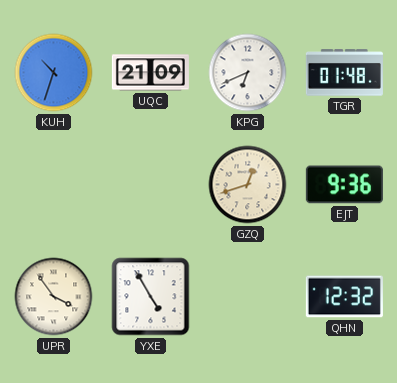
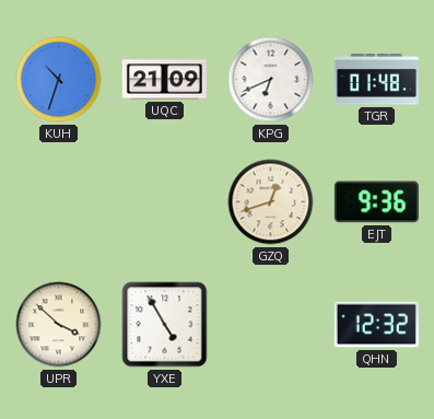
UPR: 3:54 -> 3:52
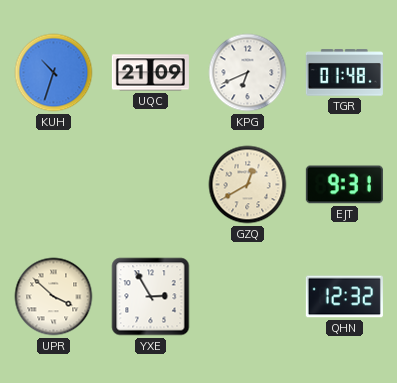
GZQ: 12:42 -> 12:40
EJT: 9:36 -> 9:31
YXE: 4:55 -> 2:55
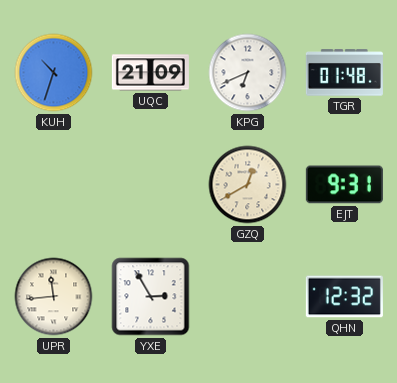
UPR: 3:52 -> 11:44
